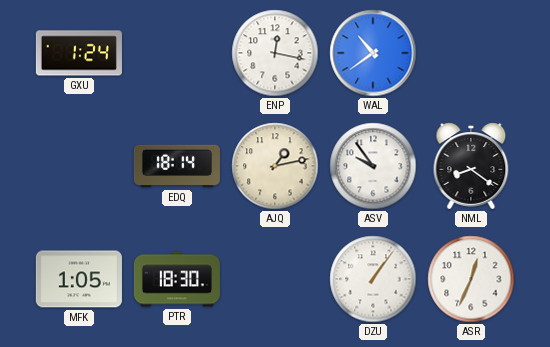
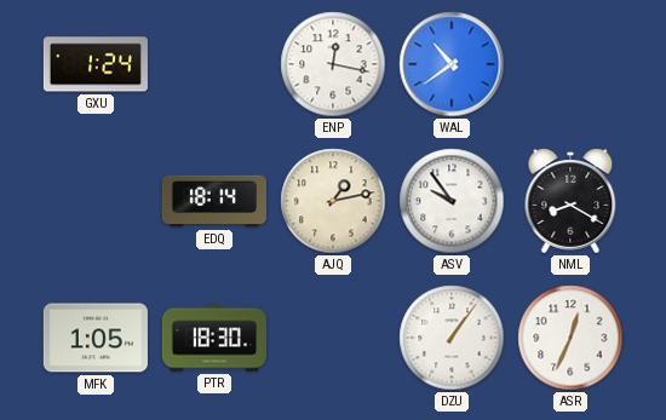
NML: 8:21 -> 8:20
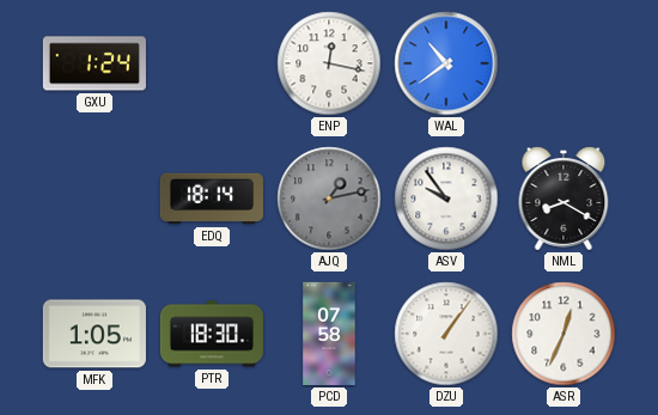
AJQ dial: cream -> grey
PCD: none -> 07:58
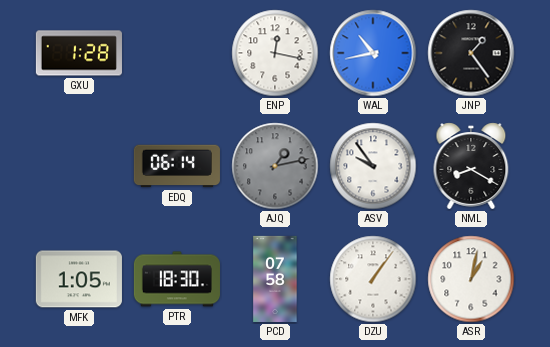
GXU: 1:24 -> 1:28
WAL: 10:39 -> 10:43
JNP: none -> 1:24
EDQ: 18:14 -> 06:14
ASR: 12:34 -> 1:02
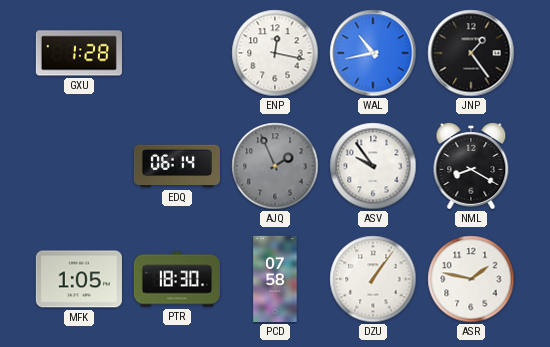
AJQ: 1:13 -> 1:56
ASR: 1:02 -> 1:47
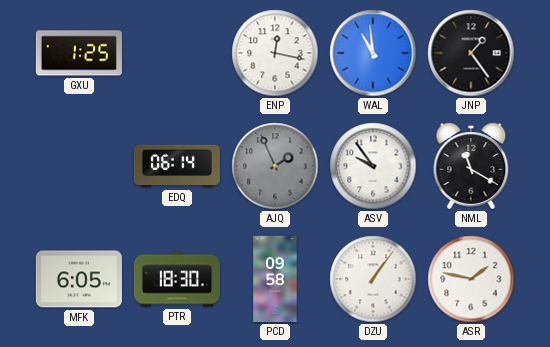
GXU: 1:28 -> 1:25
WAL: 10:43 -> 10:59
NML: 8:20 -> 11:20
MFK: 1:05 -> 6:05
PCD: 07:58 -> 09:58
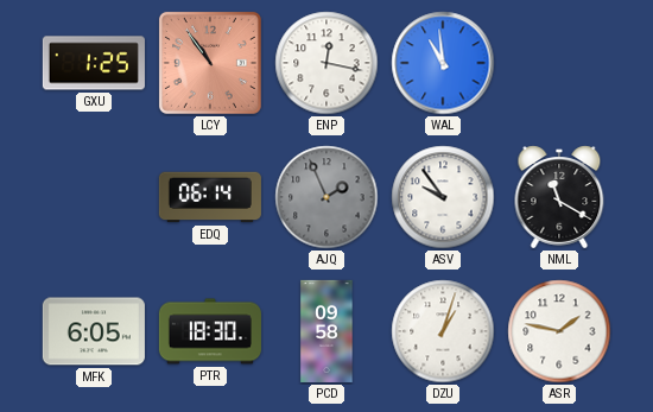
LCY: none -> 10:54
JNP: 1:24 -> none
DZU: 1:06 -> 1:03
